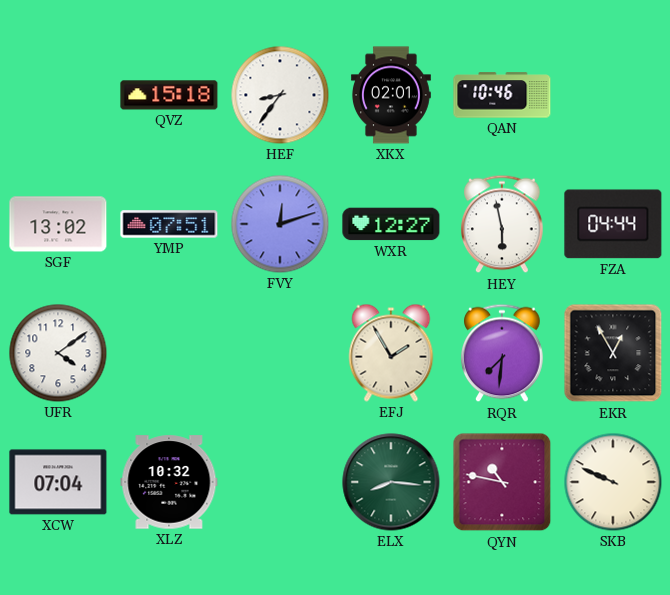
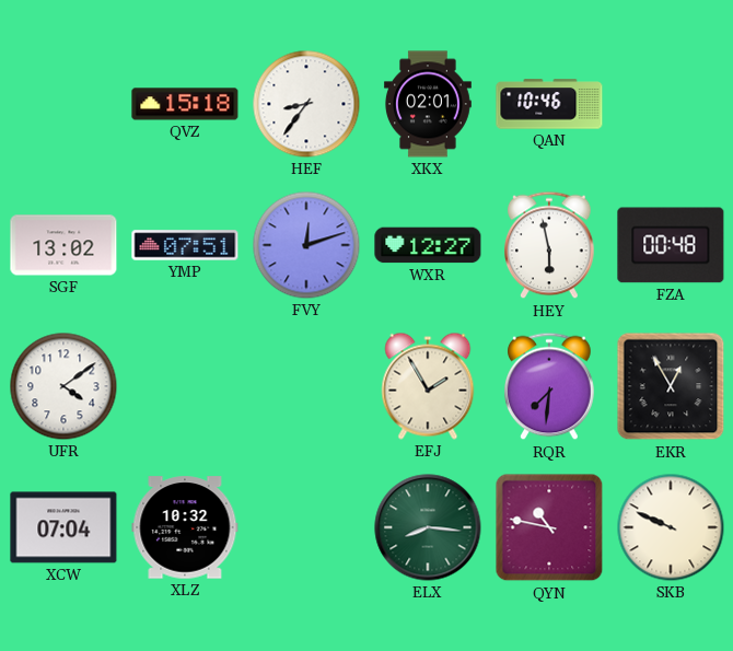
FZA: 04:44 -> 00:48
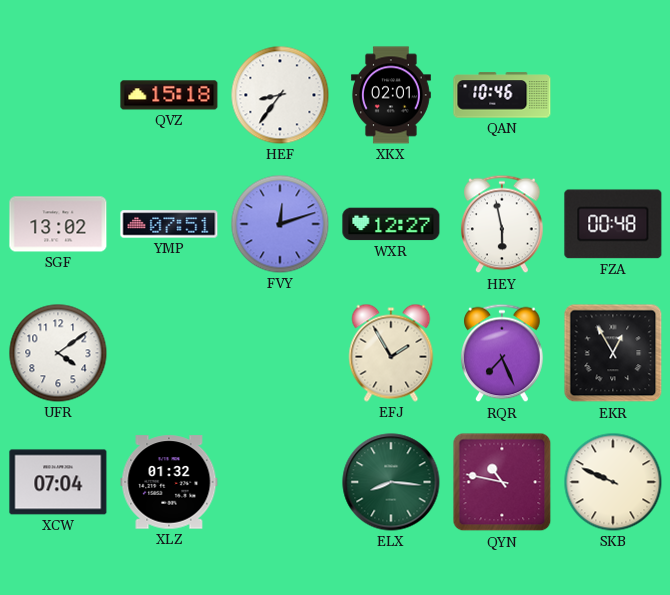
RQR: 7:31 -> 7:26
XLZ: 10:32 -> 01:32
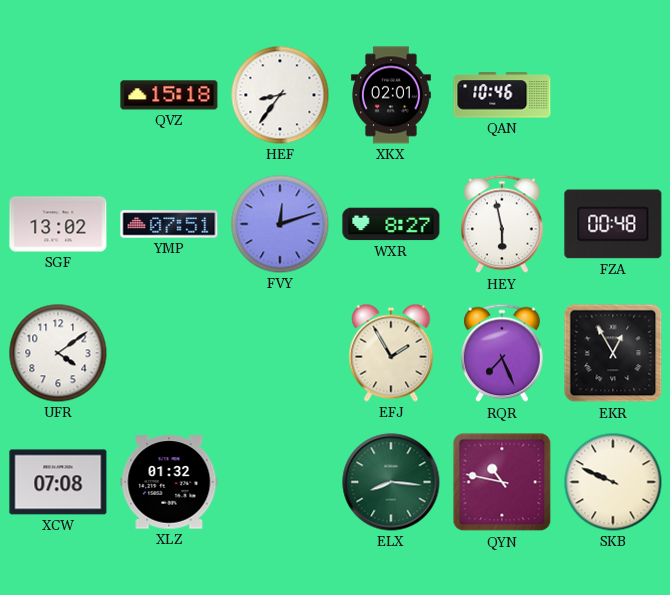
WXR: 12:27 -> 8:27
XCW: 07:04 -> 07:08
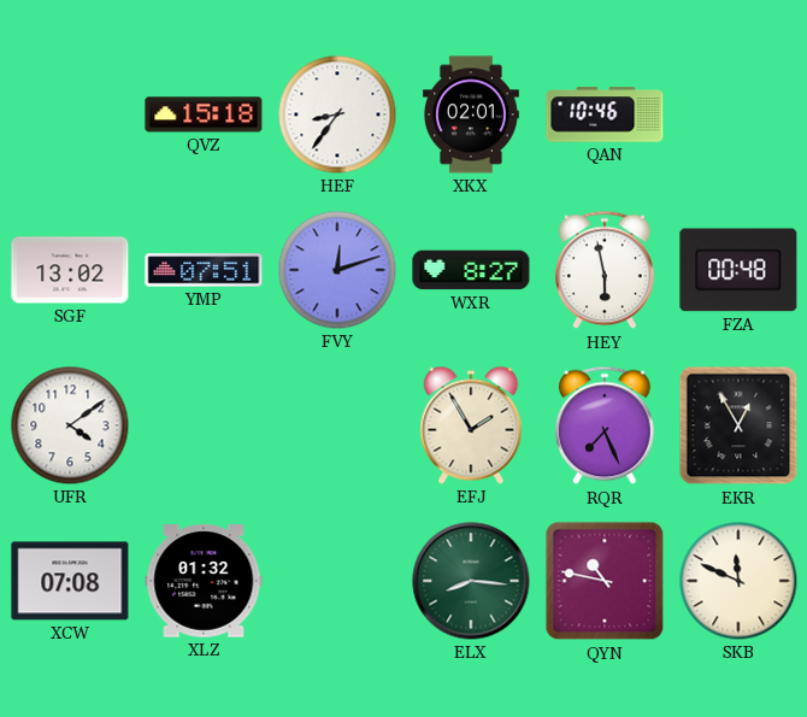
SKB: 9:49 -> 11:49
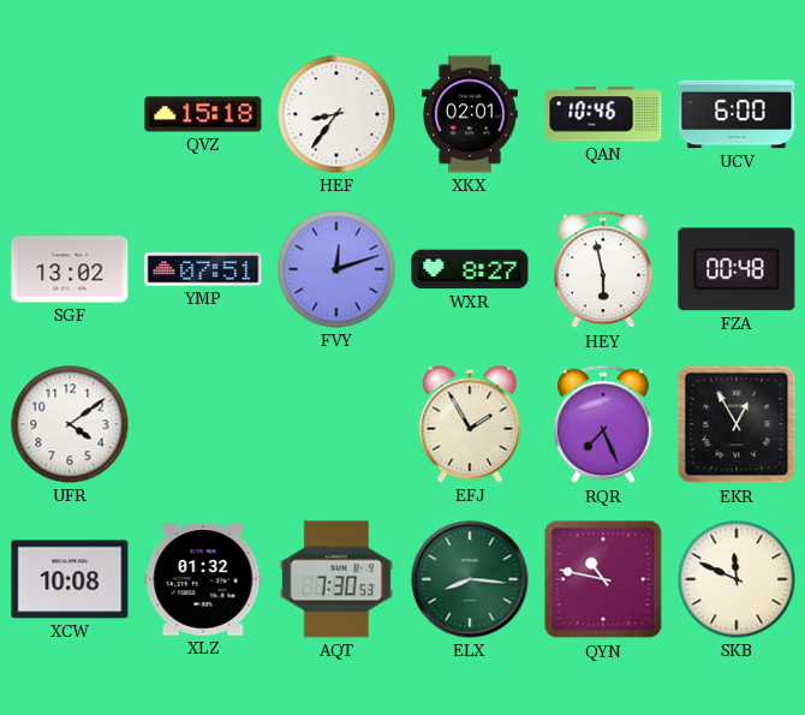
UCV: none -> 6:00
XCW: 07:08 -> 10:08
AQT: none -> 7:30
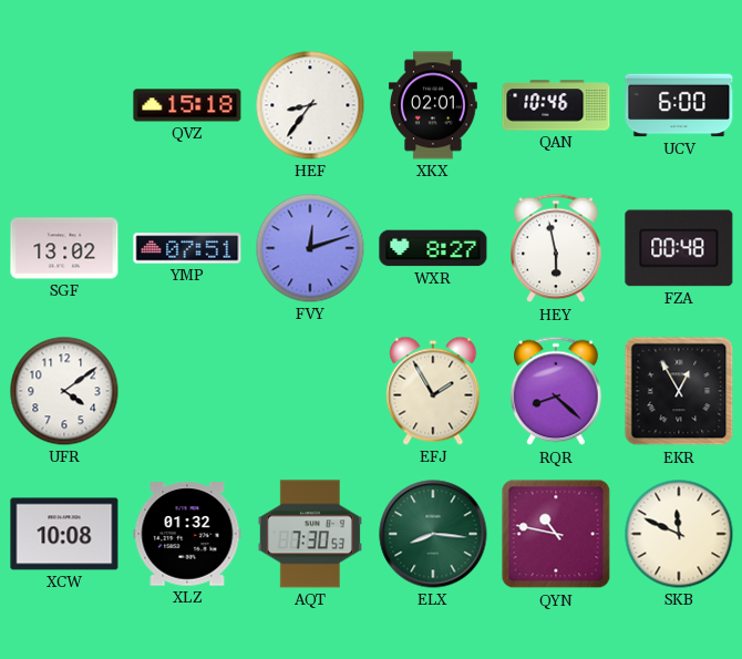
RQR: 7:26 -> 8:22
